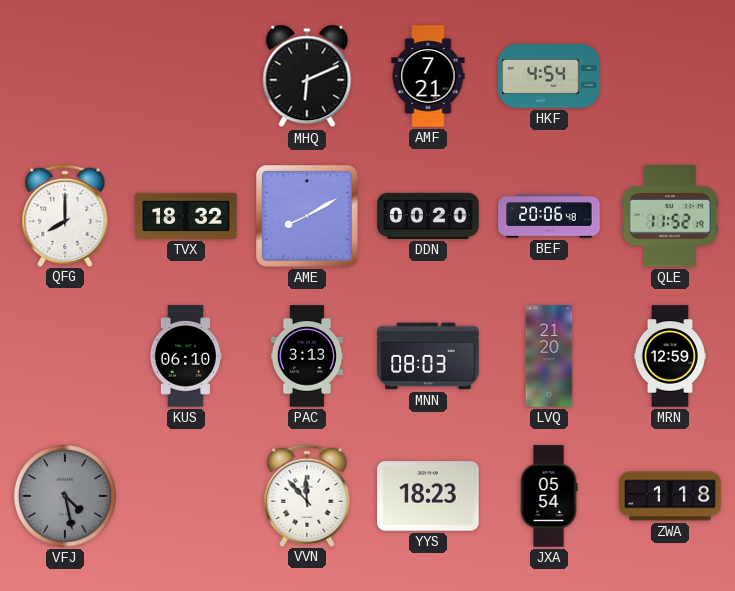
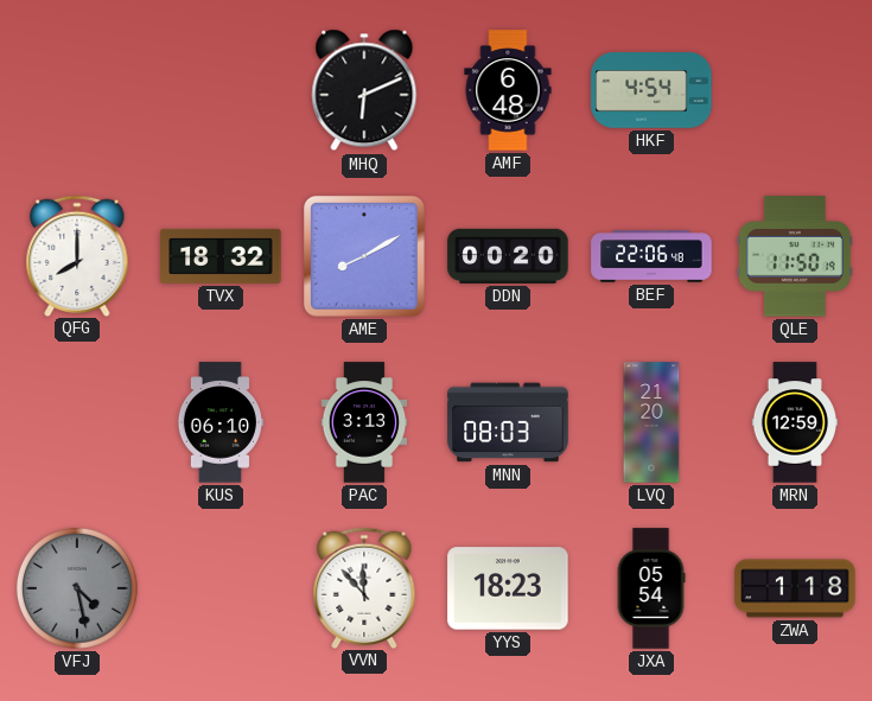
AMF: 7:21 -> 6:48
BEF: 20:06 -> 22:06
QLE: 11:52 -> 11:50
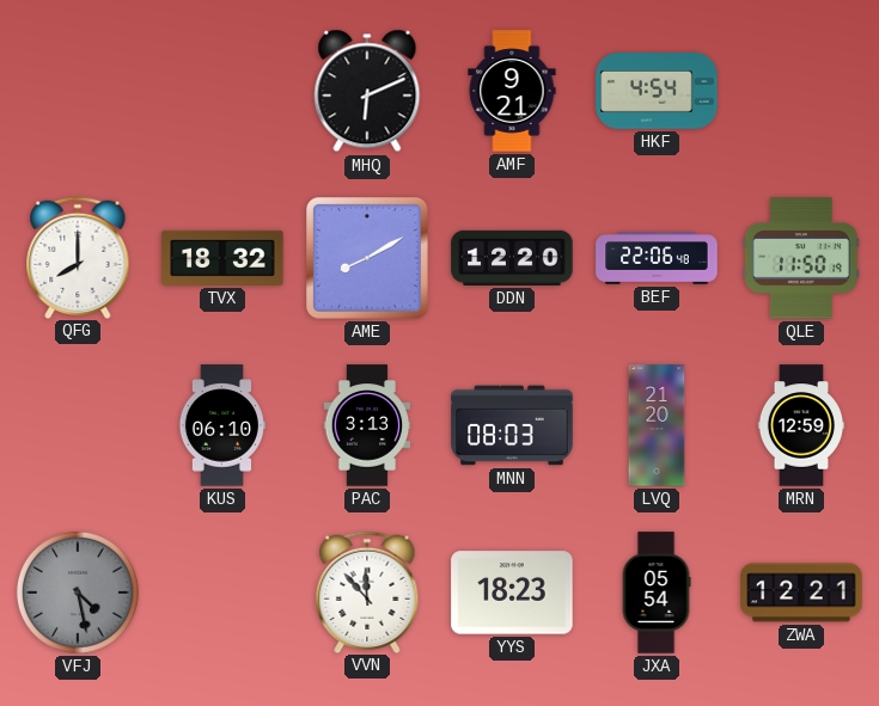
AMF: 6:48 -> 9:21
DDN: 00:20 -> 12:20
ZWA: 1:18 -> 12:21
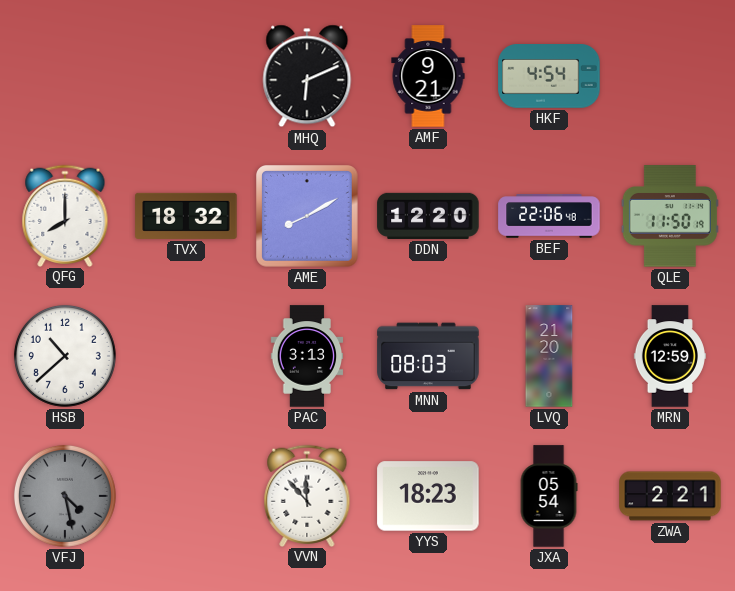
HSB: none -> 10:38
KUS: 06:10 -> none
ZWA: 12:21 -> 2:21
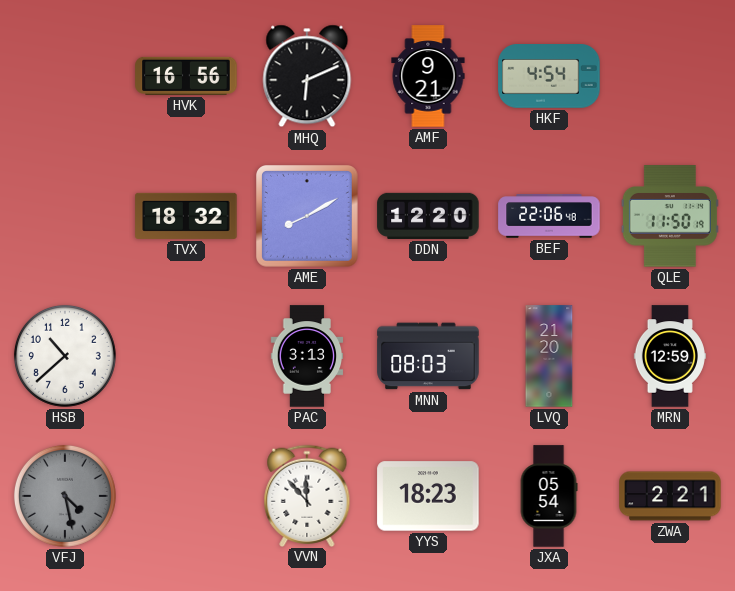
HVK: none -> 16:56
QFG: 8:00 -> none
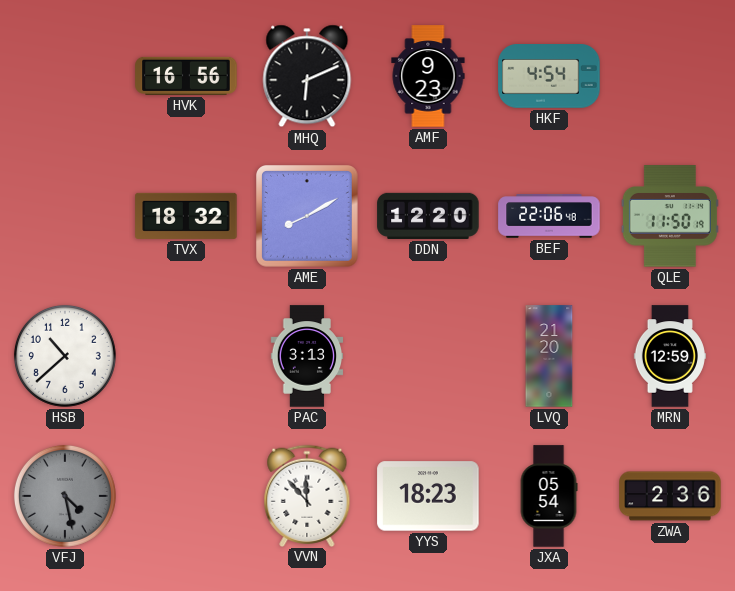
AMF: 9:21 -> 9:23
MNN: 08:03 -> none
ZWA: 2:21 -> 2:36
